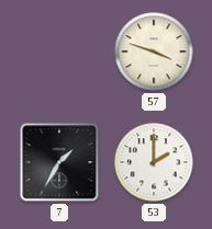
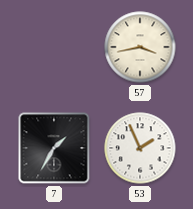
57: 3:48 -> 3:43
53: 2:00 -> 1:56
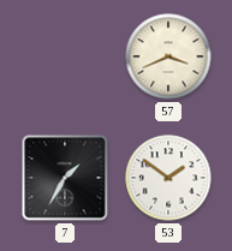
57: 3:43 -> 3:41
53: 1:56 -> 1:51
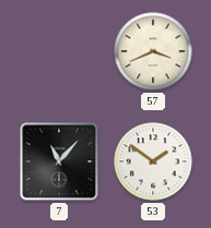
7: 1:35 -> 11:07
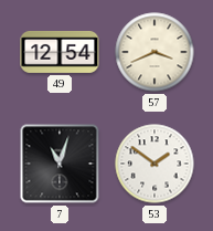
49: none -> 12:54
7: 11:07 -> 11:03
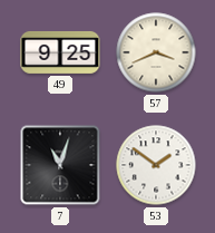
49: 12:54 -> 9:25
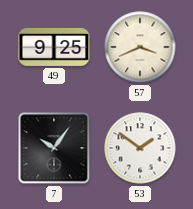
7: 11:03 -> 10:06
